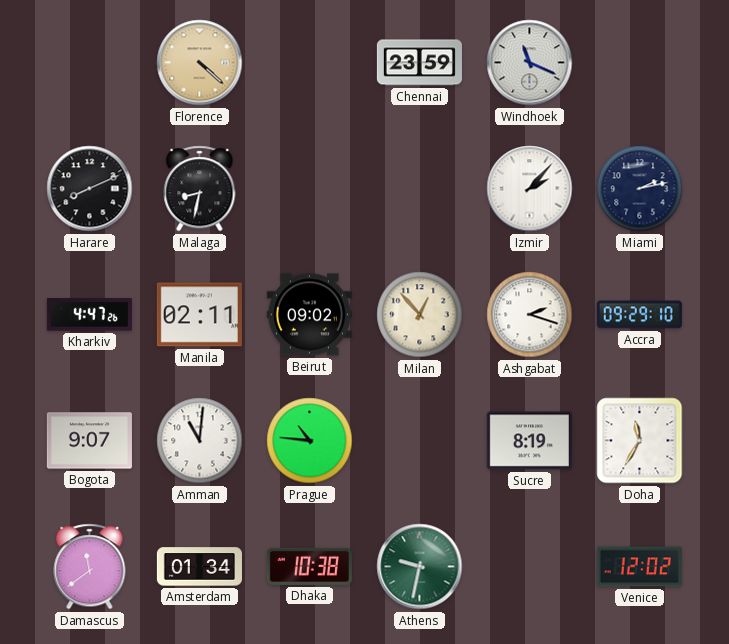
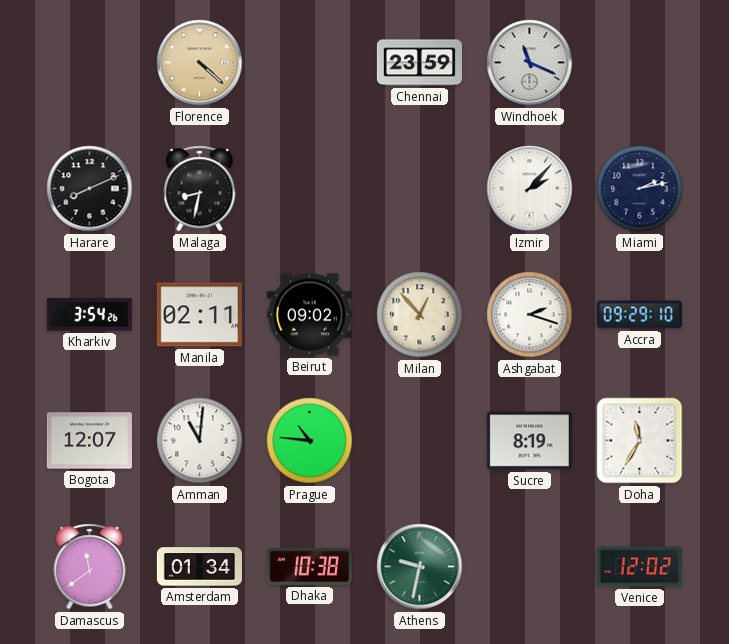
Kharkiv: 4:47 -> 3:54
Bogota: 9:07 -> 12:07
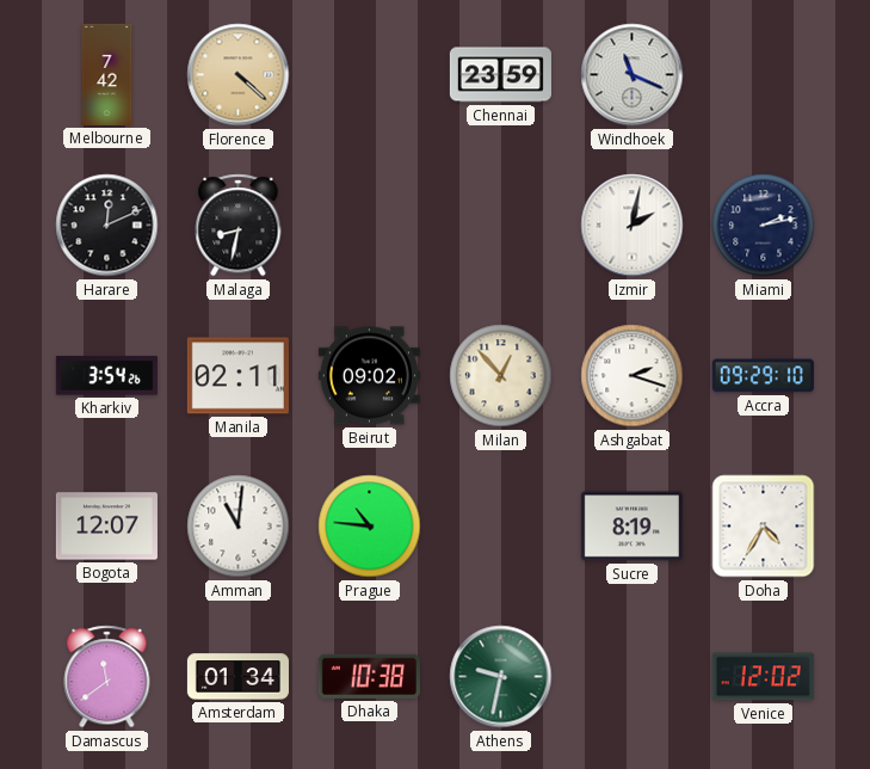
Melbourne: none -> 7:42
Harare: 8:11 -> 12:11
Izmir: 2:07 -> 2:02
Doha: 11:35 -> 4:35
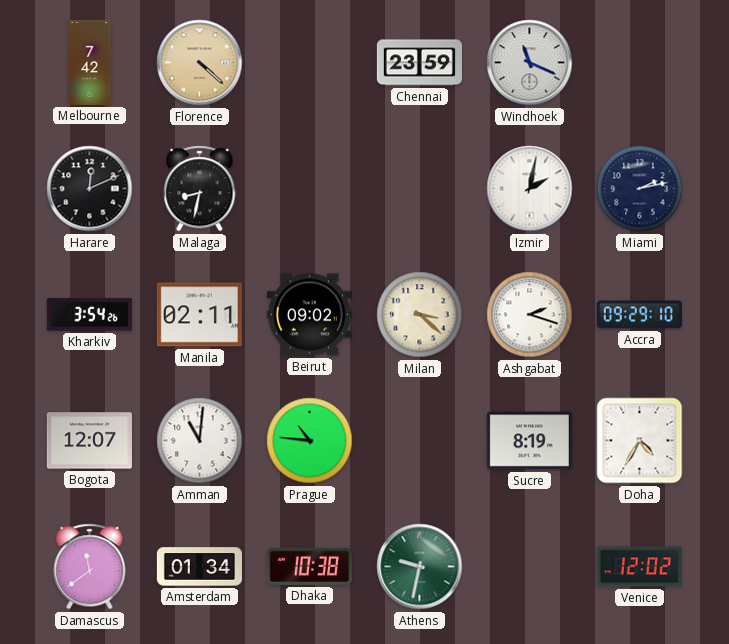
Milan: 12:53 -> 3:22
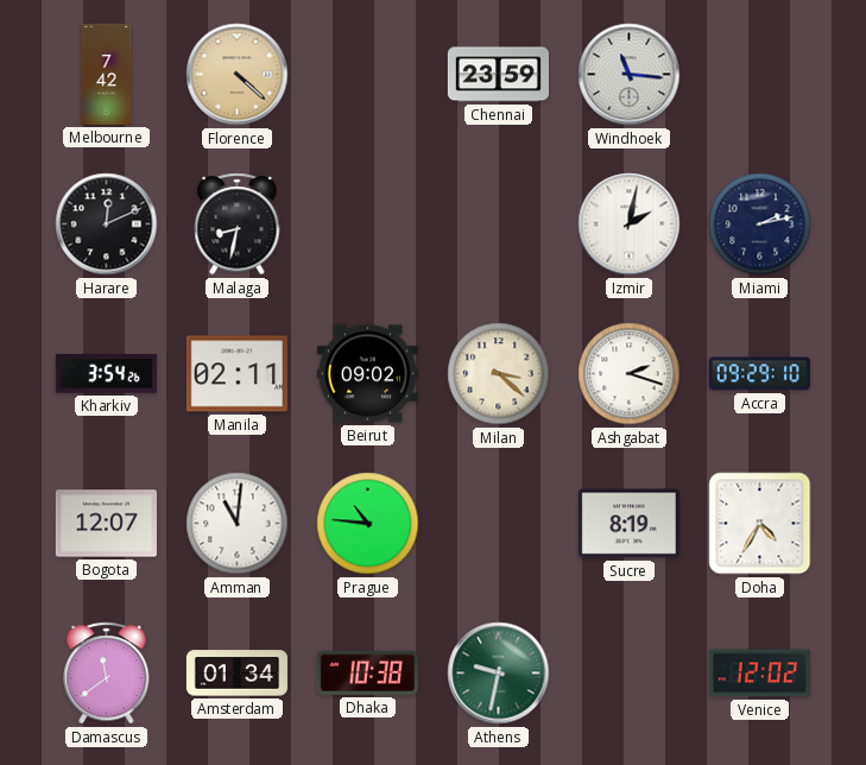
Windhoek: 11:19 -> 11:16
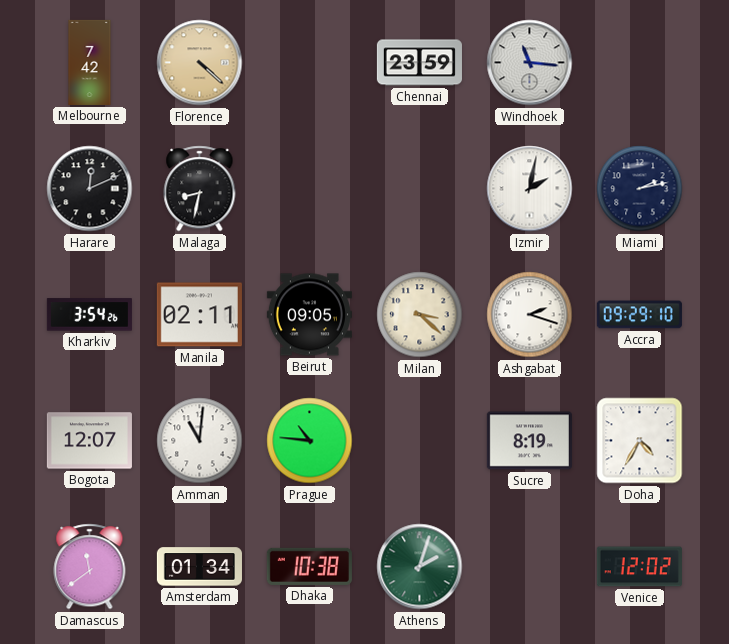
Beirut: 09:02 -> 09:05
Athens: 9:32 -> 2:03
